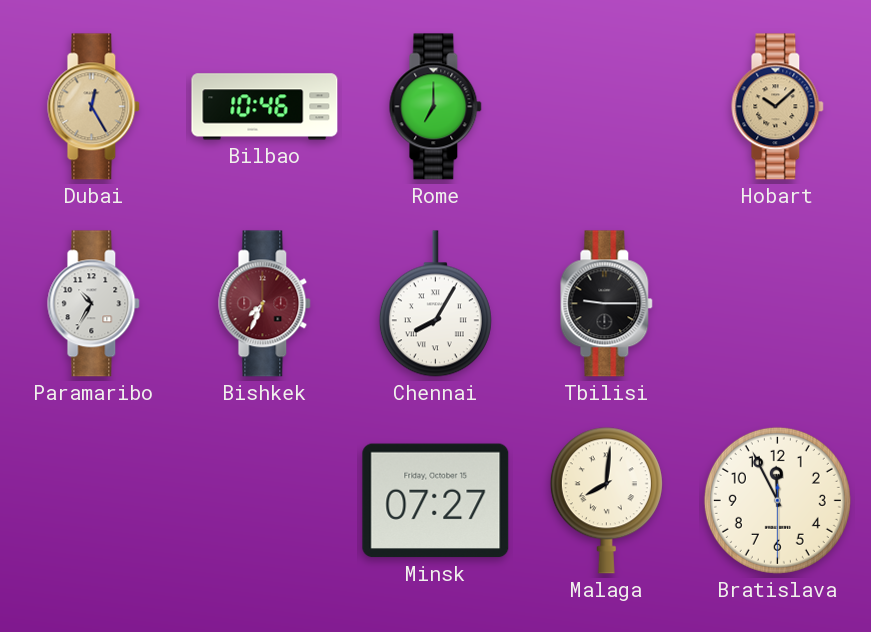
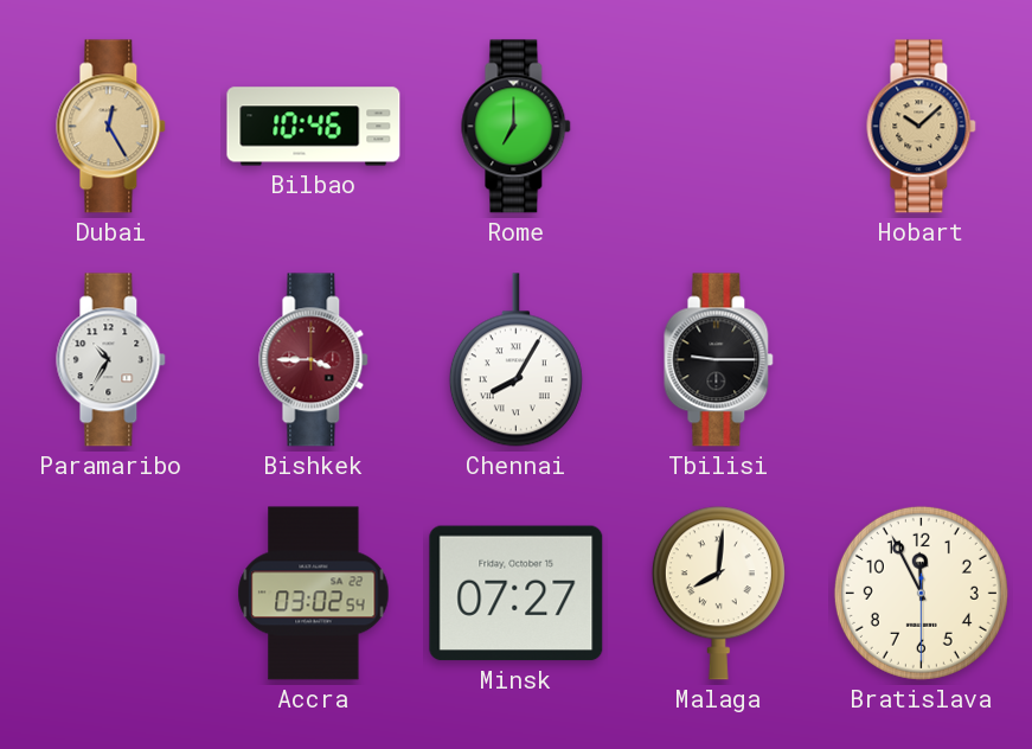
Bishkek: 7:34 -> 3:45
Accra: none -> 03:02
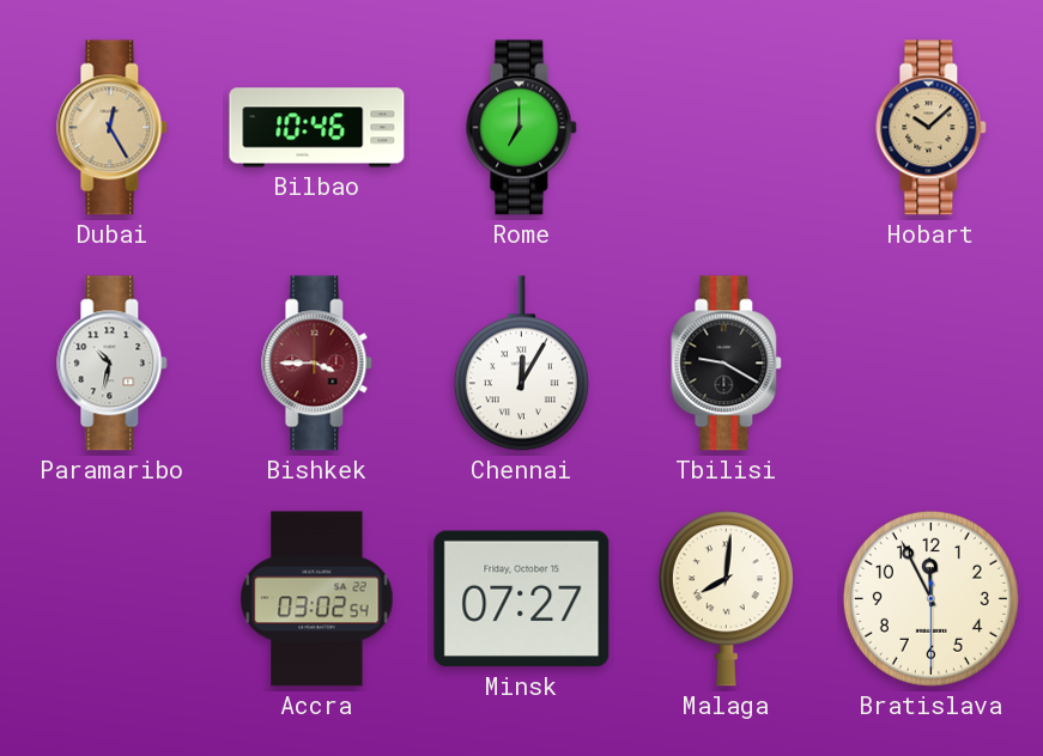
Paramaribo: 10:35 -> 10:32
Chennai: 8:05 -> 12:05
Tbilisi: 9:15 -> 9:20
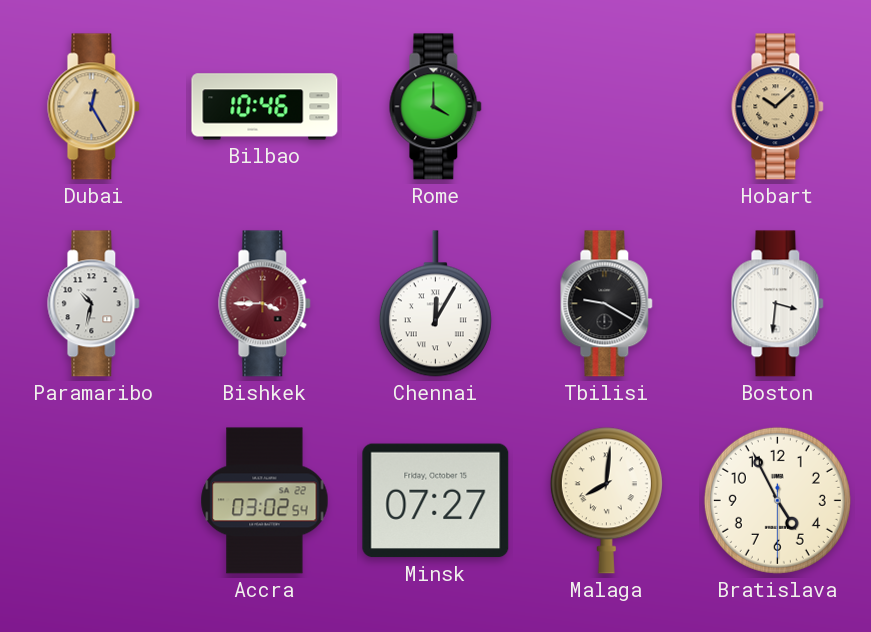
Rome: 7:00 -> 4:00
Boston: none -> 3:31
Bratislava: 11:55 -> 4:55
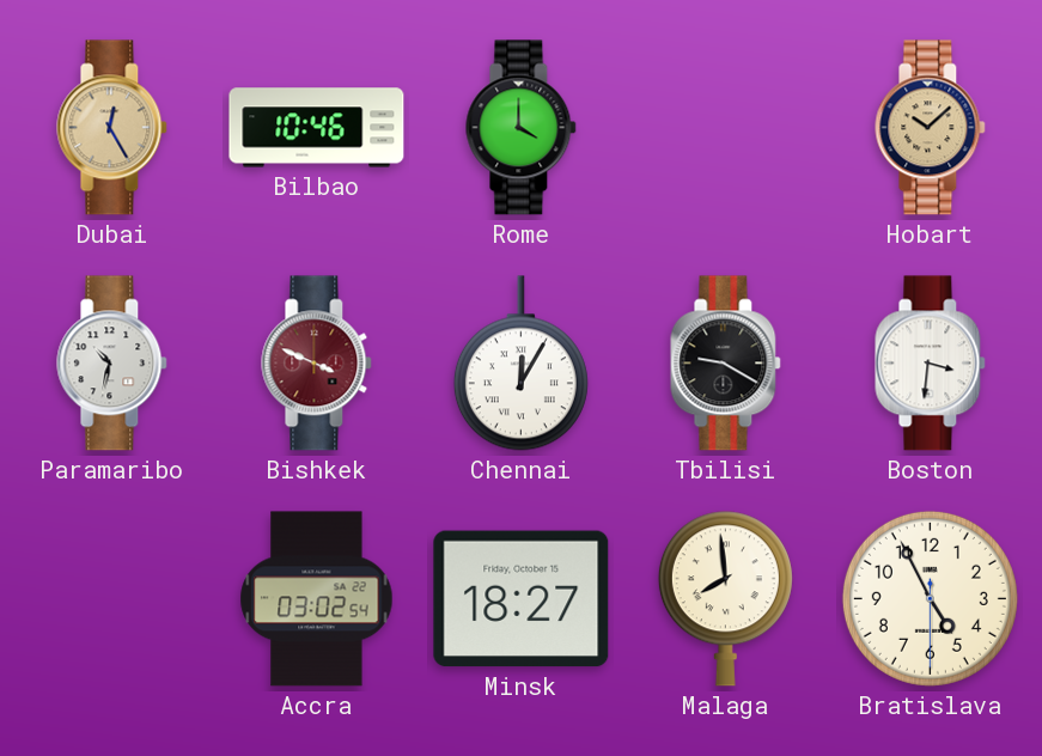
Bishkek: 3:45 -> 3:49
Minsk: 07:27 -> 18:27
Malaga: 8:01 -> 7:59
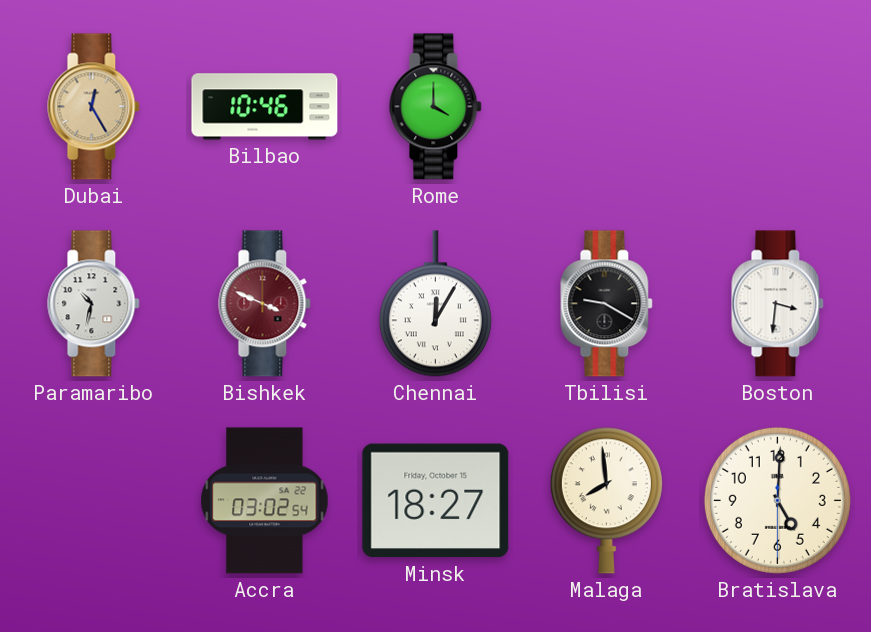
Hobart: 10:08 -> none
Bratislava: 4:55 -> 5:00
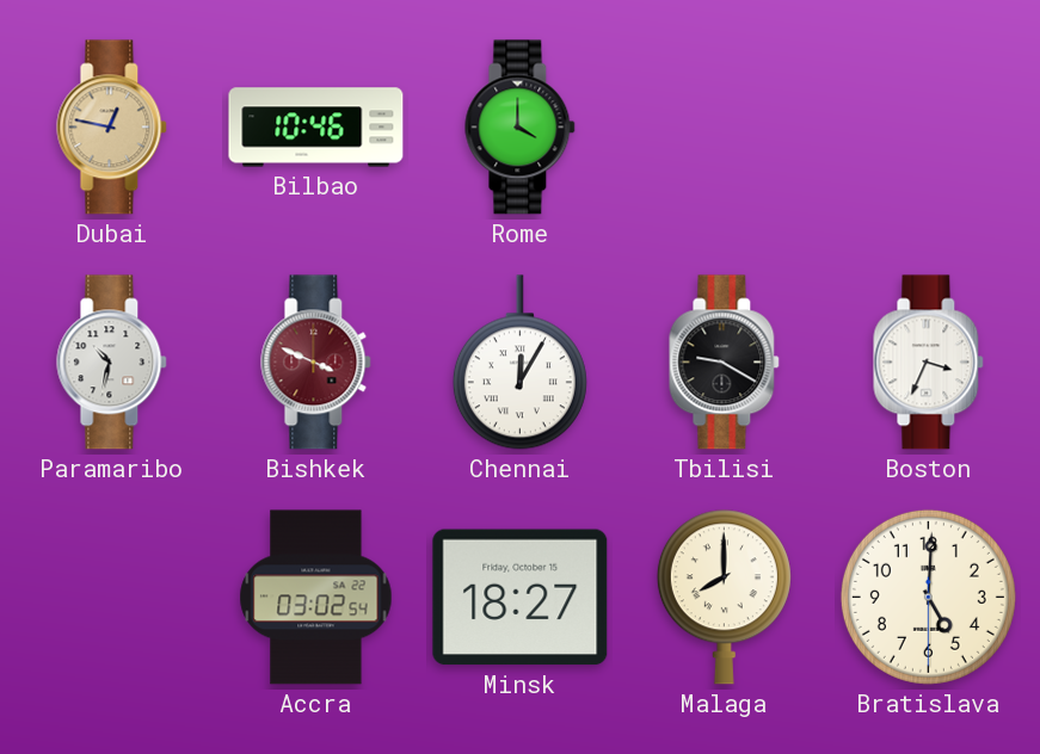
Dubai: 12:25 -> 12:47
Boston: 3:31 -> 3:34
Malaga: 7:59 -> 8:00
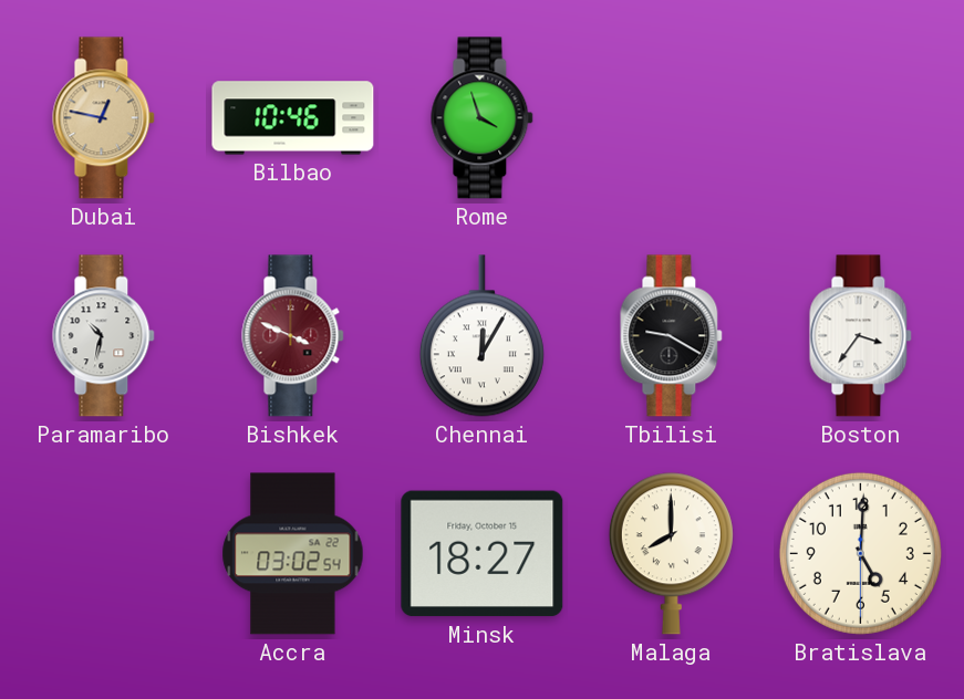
Rome: 4:00 -> 3:57
Boston: 3:34 -> 3:36
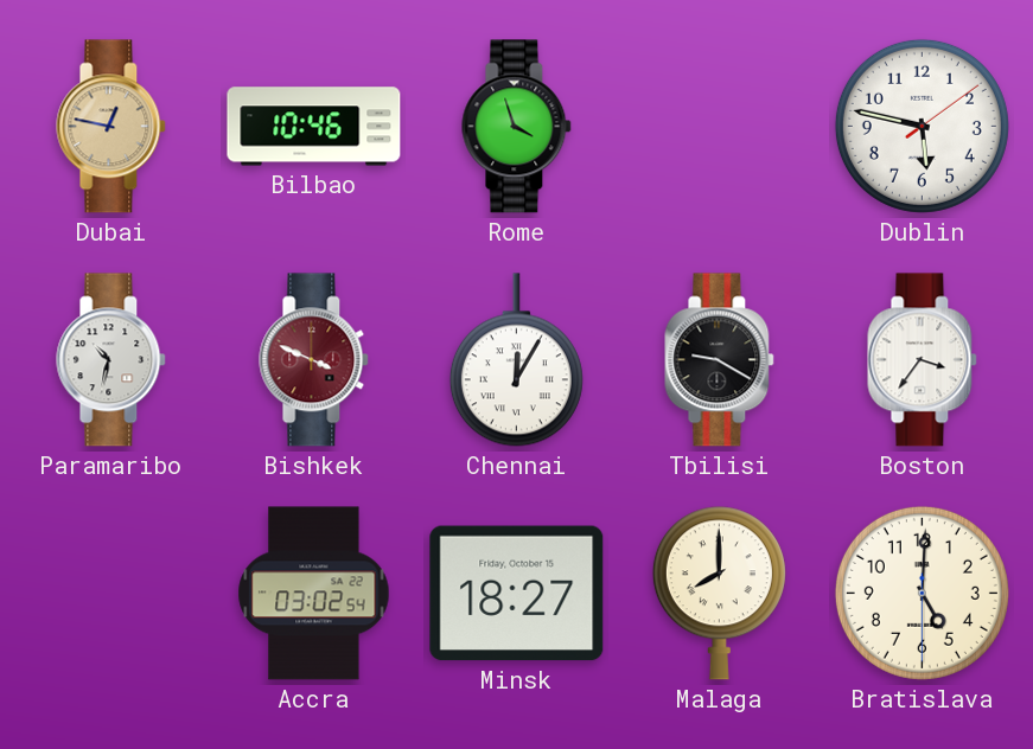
Dublin: none -> 5:47
